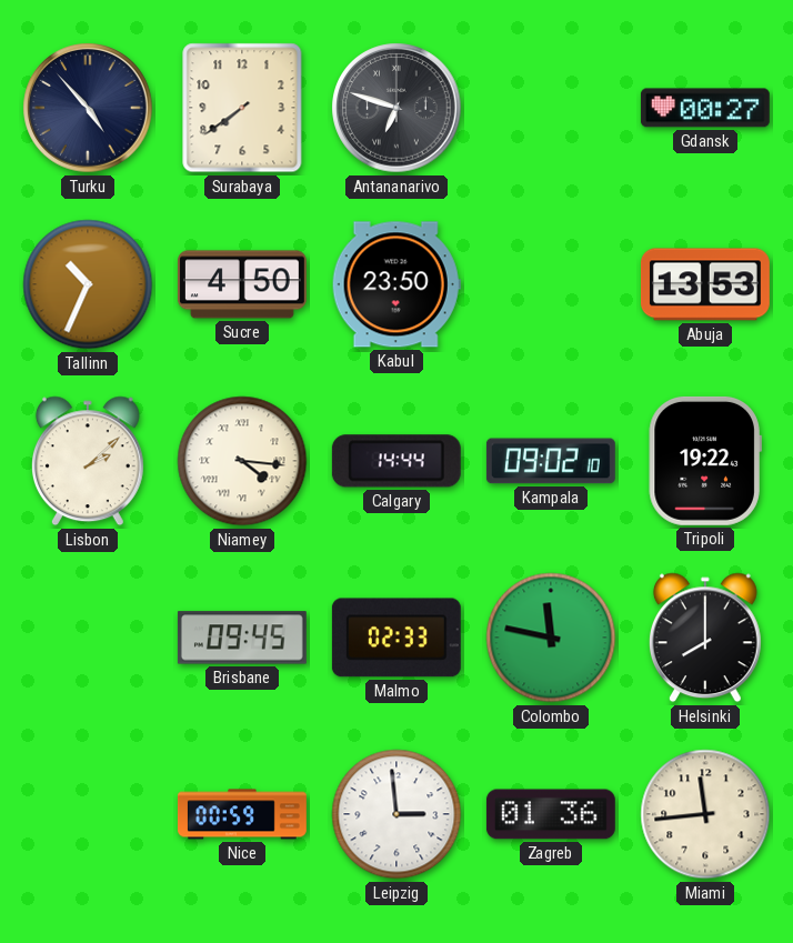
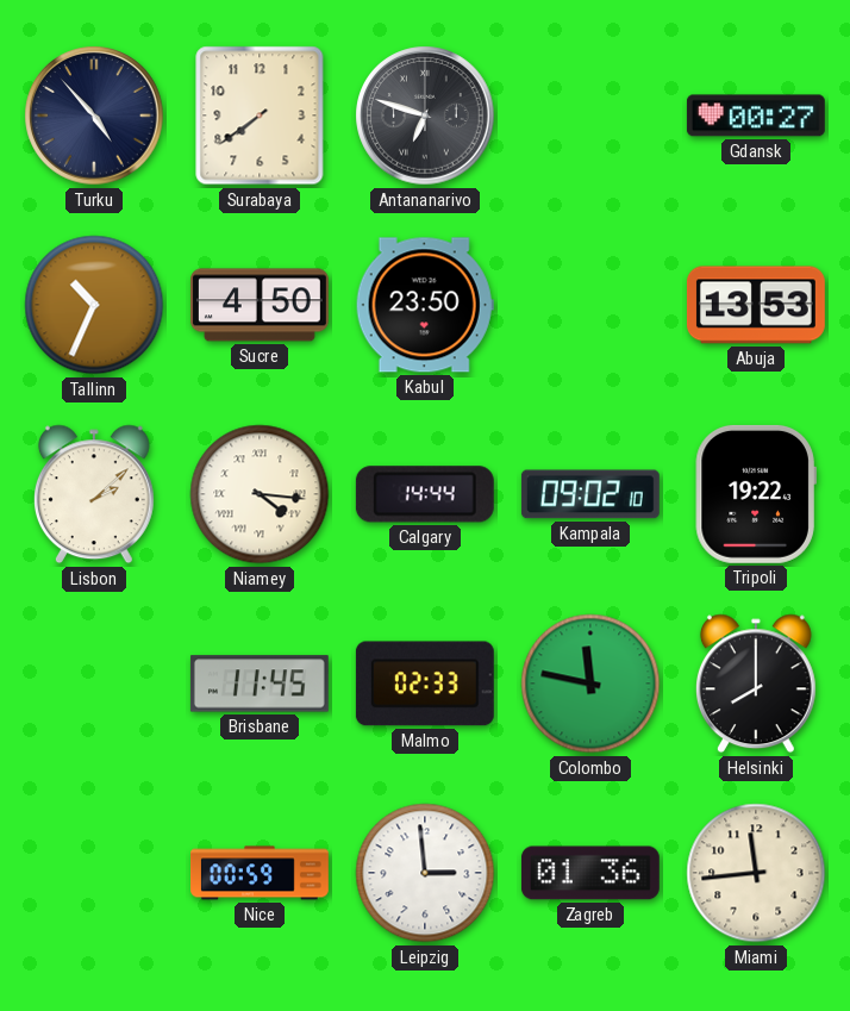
Brisbane: 09:45 -> 11:45
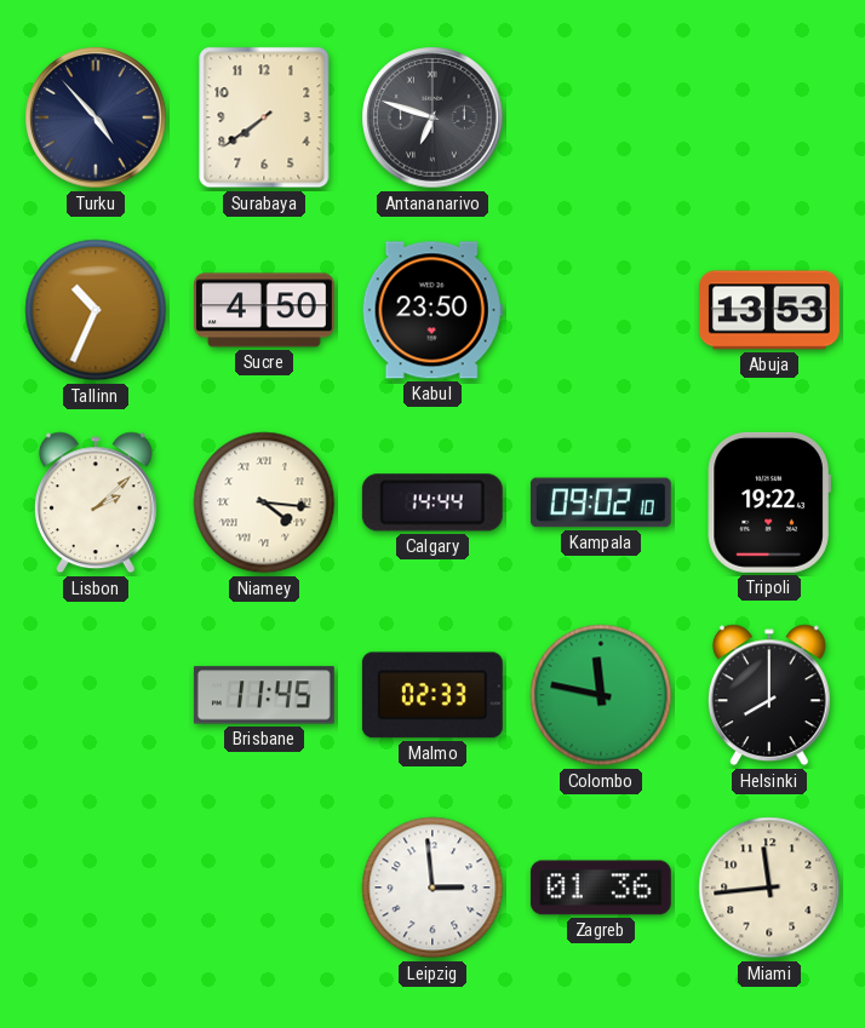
Gdansk: 00:27 -> none
Nice: 00:59 -> none
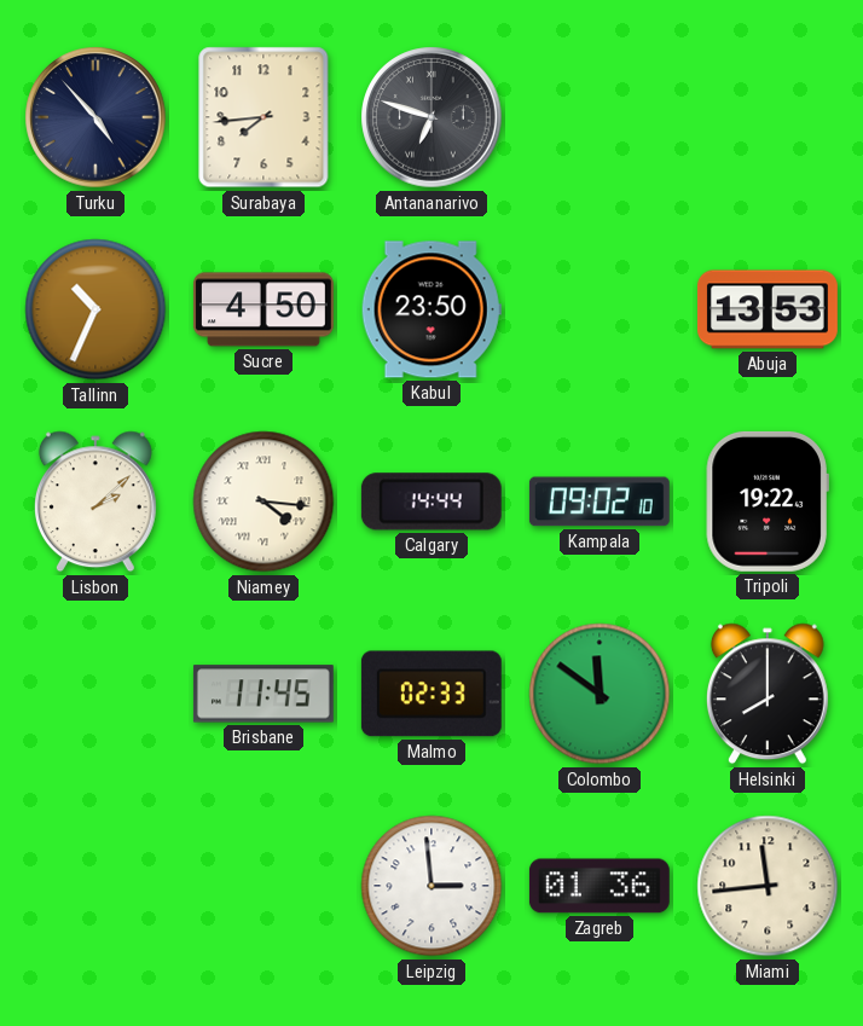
Surabaya: 7:39 -> 7:44
Colombo: 11:47 -> 11:51
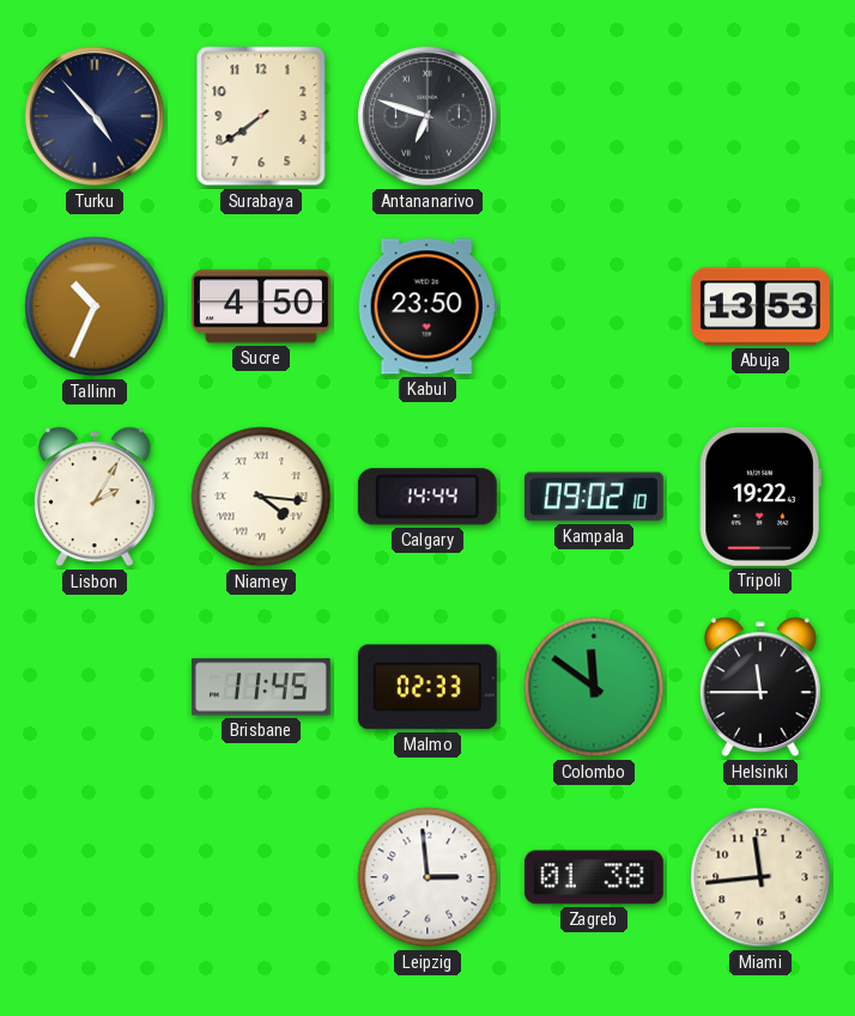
Surabaya: 7:44 -> 7:39
Lisbon: 2:08 -> 2:05
Helsinki: 8:00 -> 11:45
Zagreb: 01:36 -> 01:38
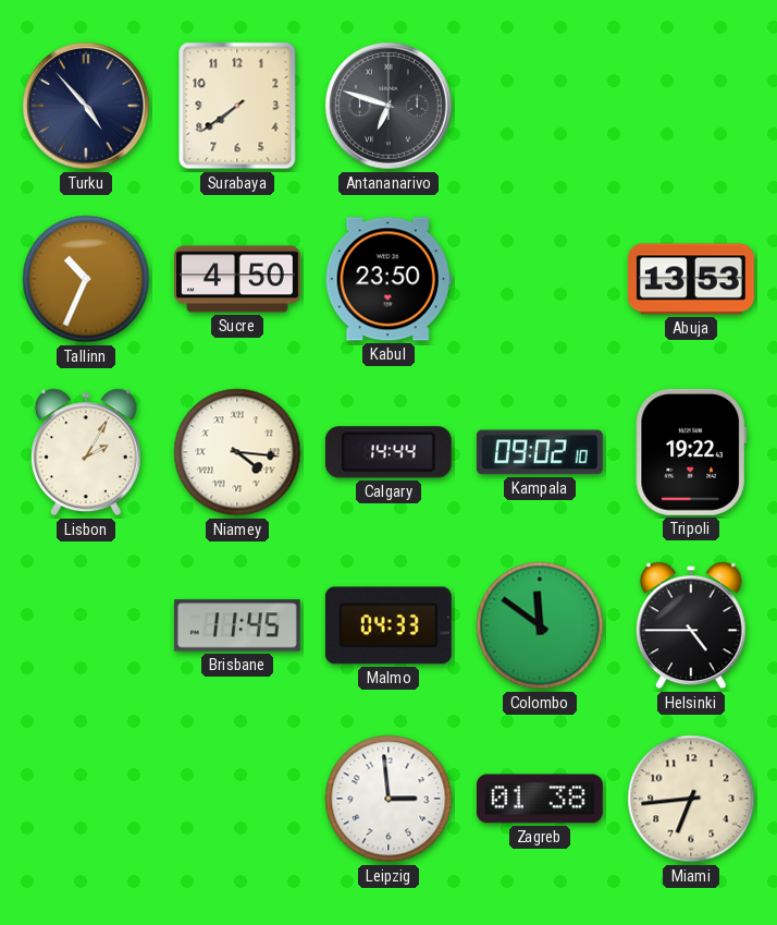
Malmo: 02:33 -> 04:33
Helsinki: 11:45 -> 4:45
Miami: 11:44 -> 6:44
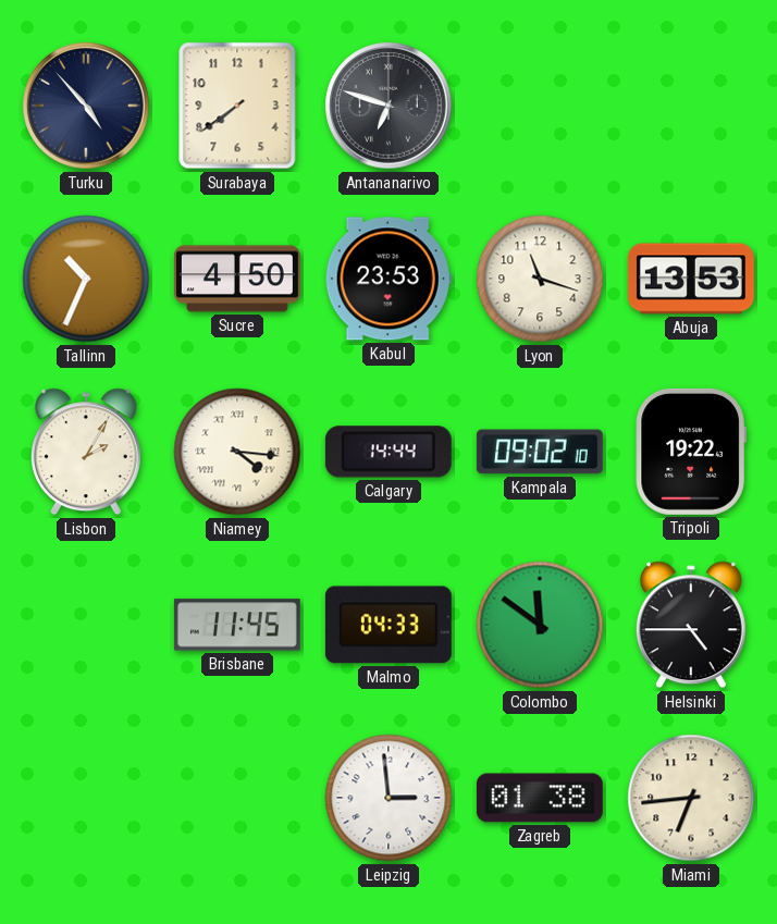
Kabul: 23:50 -> 23:53
Lyon: none -> 11:18
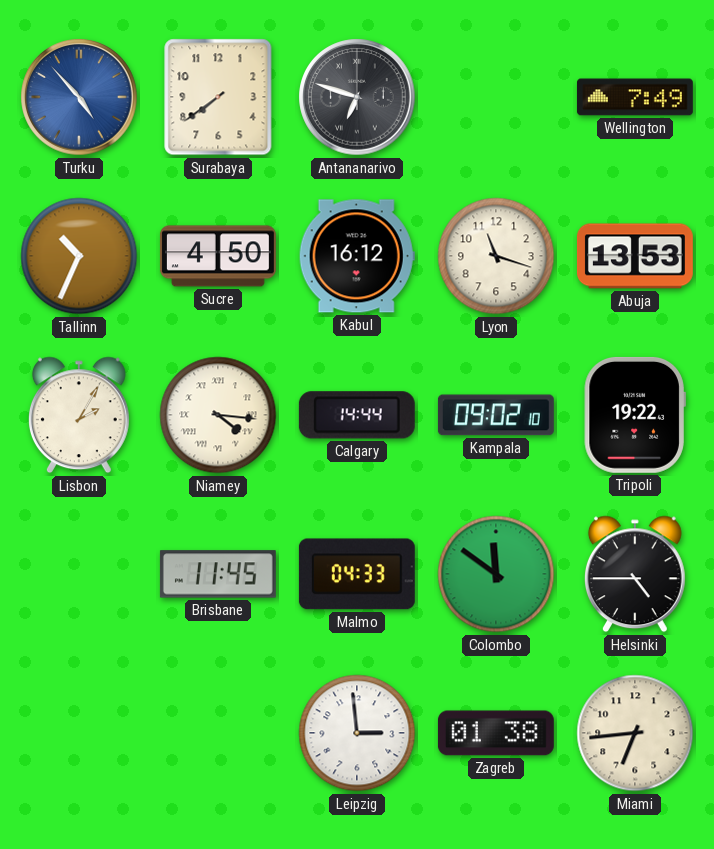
Turku dial: navy -> blue
Wellington: none -> 7:49
Kabul: 23:53 -> 16:12
